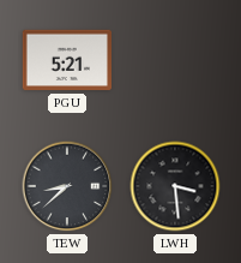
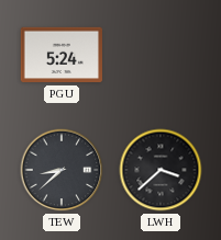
PGU: 5:21 -> 5:24
LWH: 3:29 -> 3:38
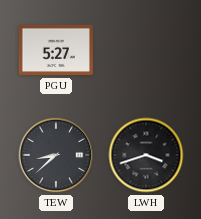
PGU: 5:24 -> 5:27
LWH: 3:38 -> 3:42
